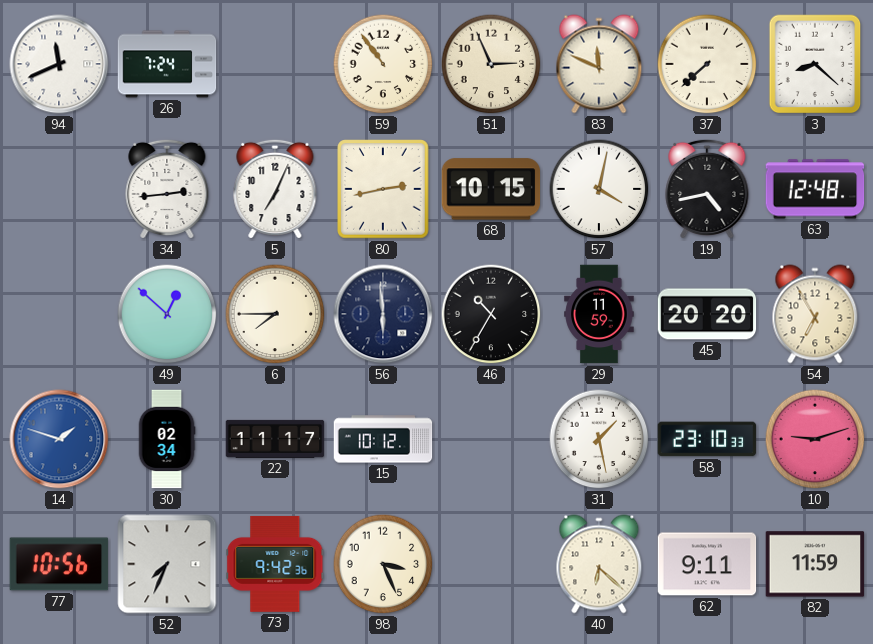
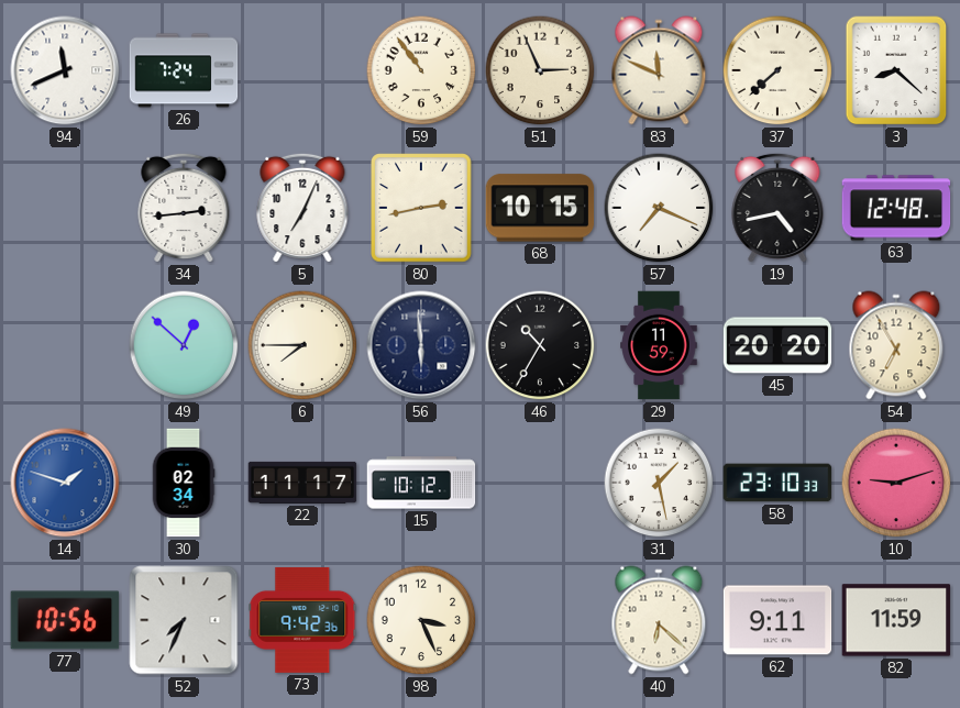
57: 4:02 -> 7:19
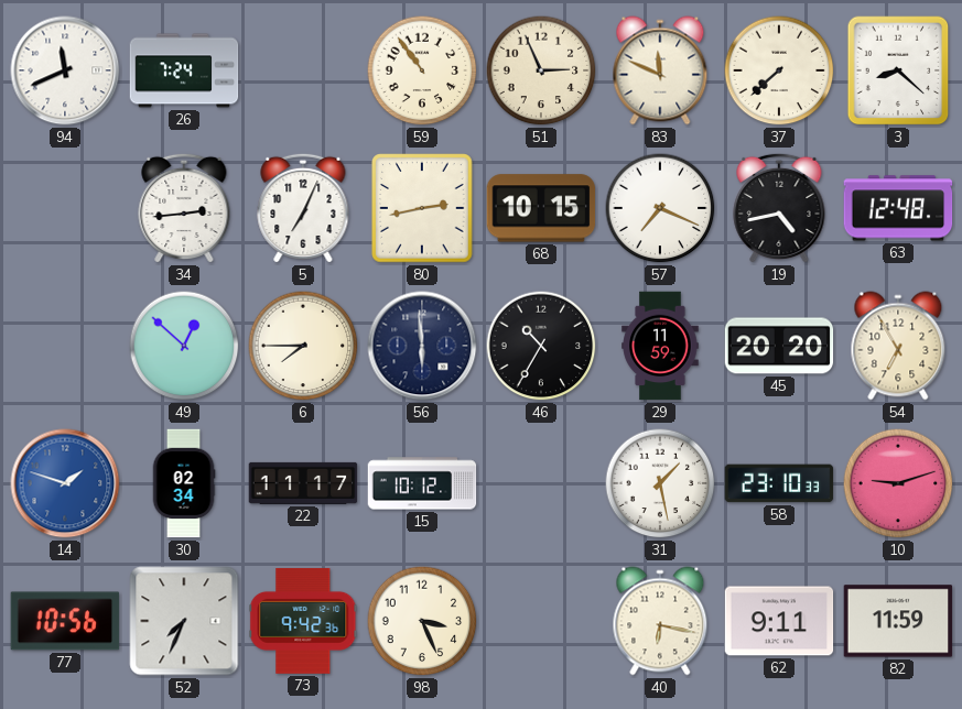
40: 6:22 -> 6:17
